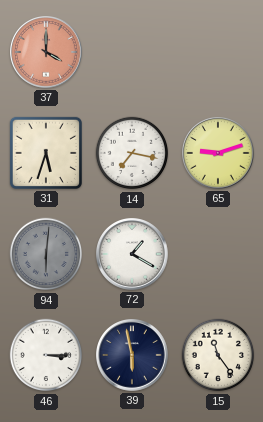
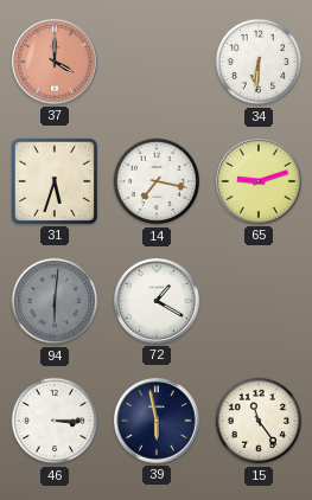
34: none -> 6:31
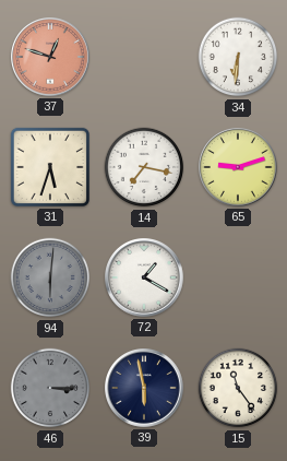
37: 4:00 -> 12:48
46 dial: white -> grey
